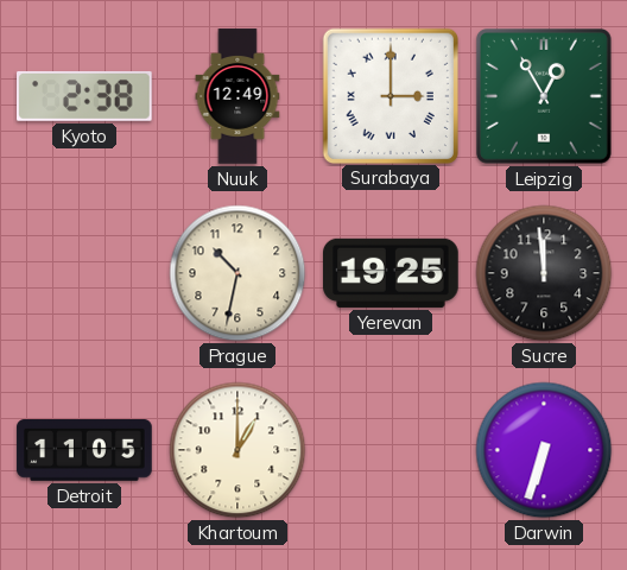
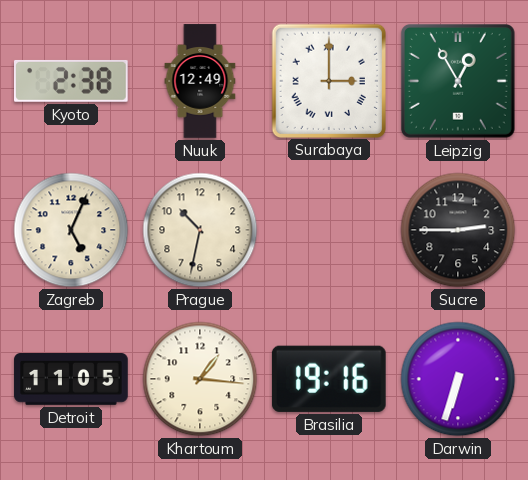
Zagreb: none -> 5:04
Yerevan: 19:25 -> none
Sucre: 11:59 -> 2:45
Khartoum: 1:00 -> 1:16
Brasilia: none -> 19:16
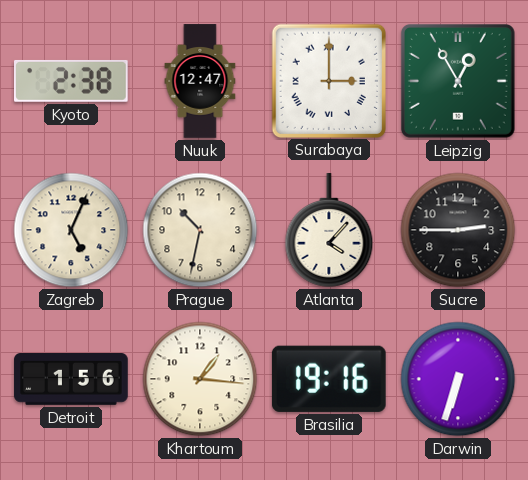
Nuuk: 12:49 -> 12:47
Atlanta: none -> 4:07
Detroit: 11:05 -> 1:56
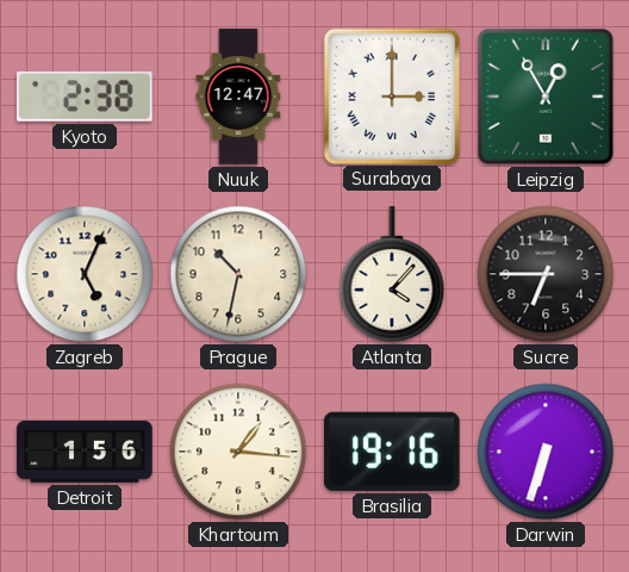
Sucre: 2:45 -> 6:45
